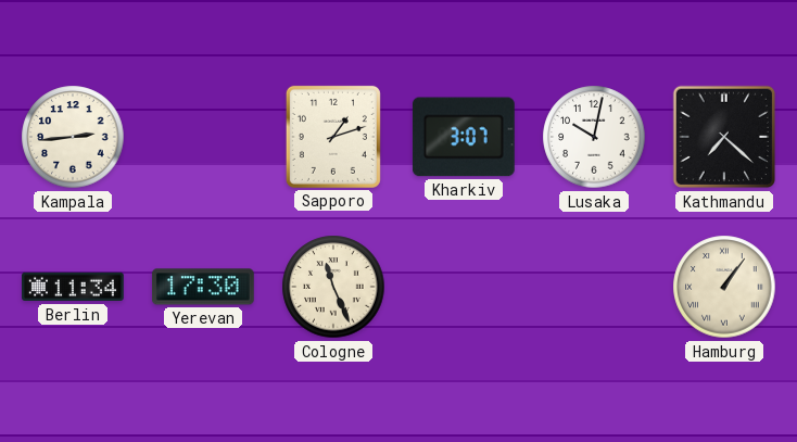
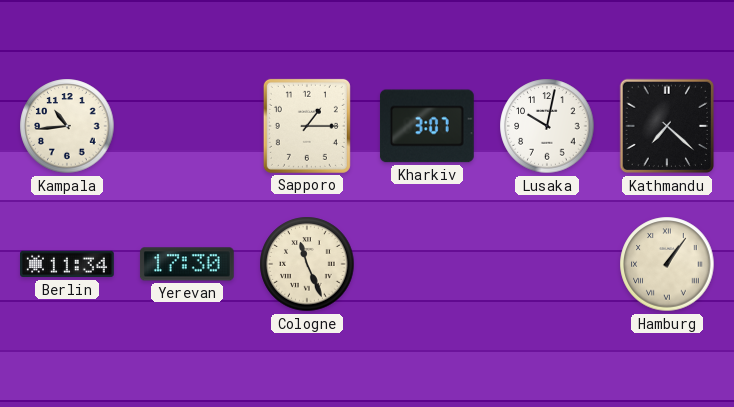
Kampala: 2:44 -> 10:44
Sapporo: 1:12 -> 1:15
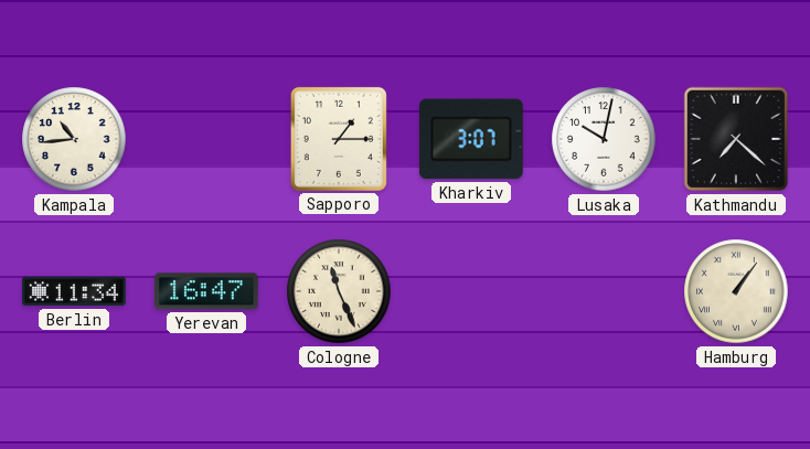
Yerevan: 17:30 -> 16:47
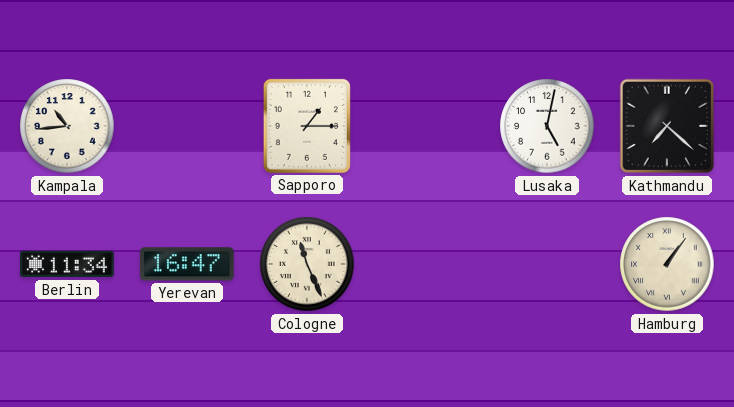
Kharkiv: 3:07 -> none
Lusaka: 10:02 -> 5:02
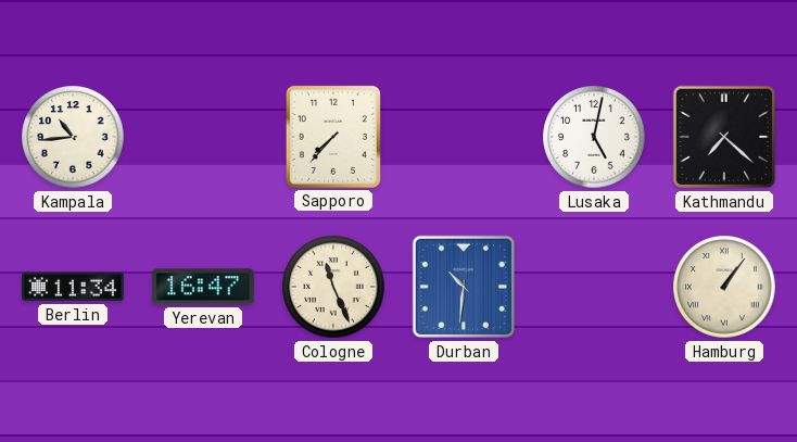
Sapporo: 1:15 -> 7:37
Durban: none -> 10:31
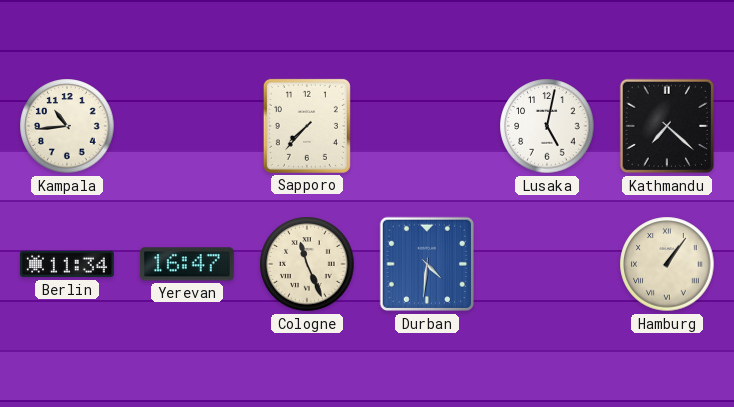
Durban: 10:31 -> 4:31
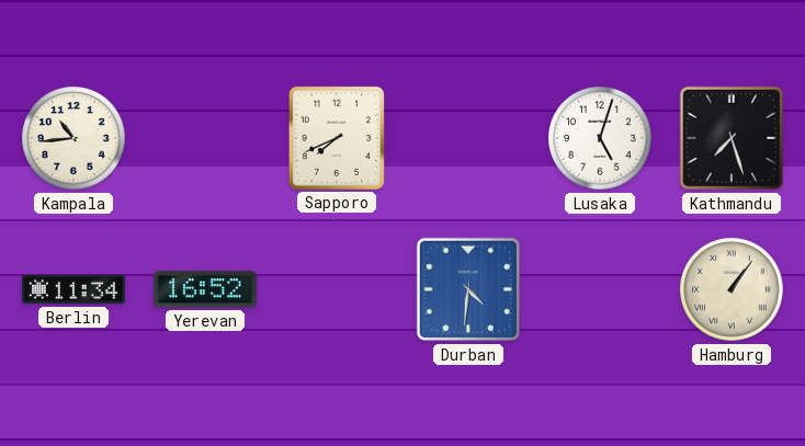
Sapporo: 7:37 -> 7:41
Lusaka: 5:02 -> 5:03
Kathmandu: 7:22 -> 7:27
Yerevan: 16:47 -> 16:52
Cologne: 11:26 -> none
